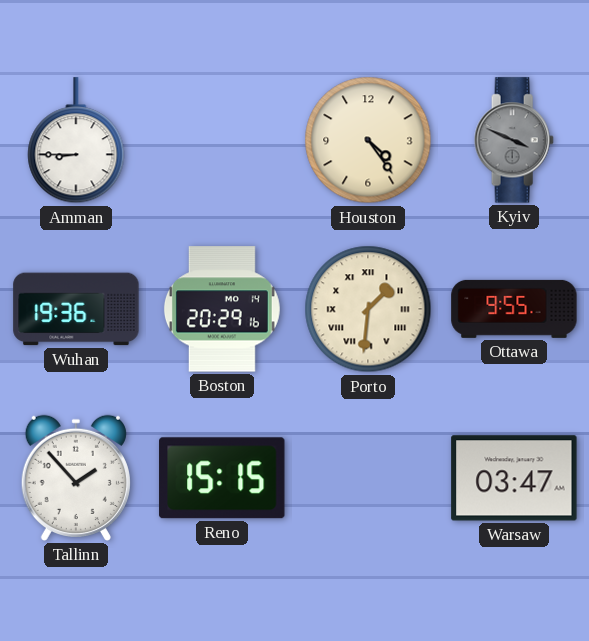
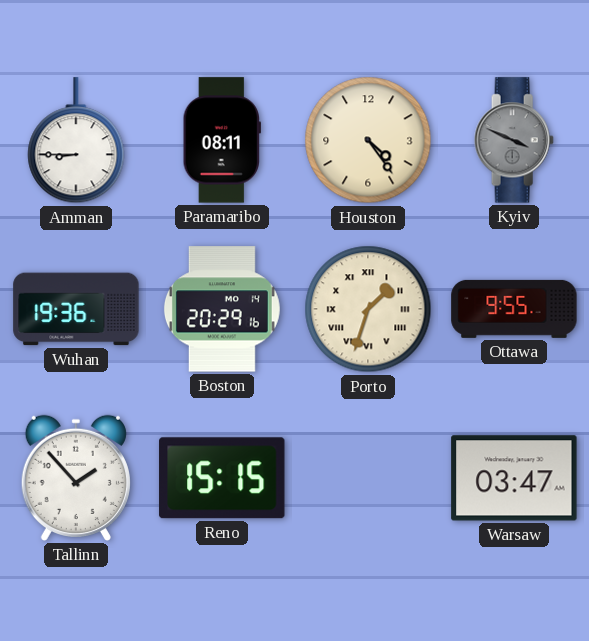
Paramaribo: none -> 08:11
Porto: 1:31 -> 1:33
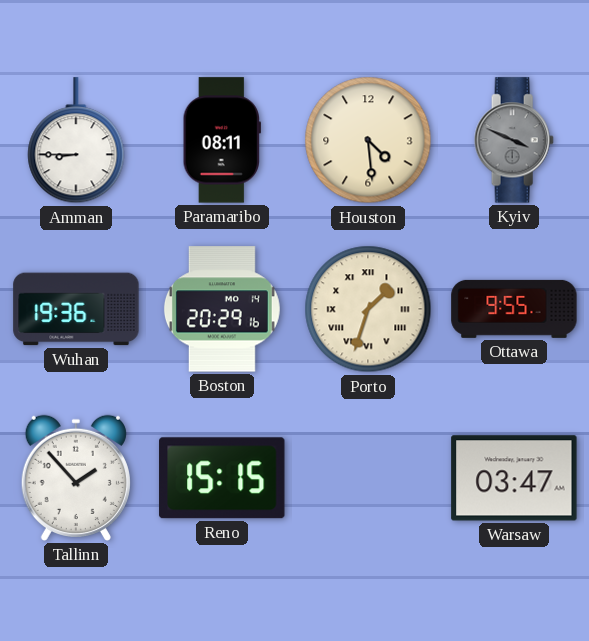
Houston: 4:24 -> 4:29
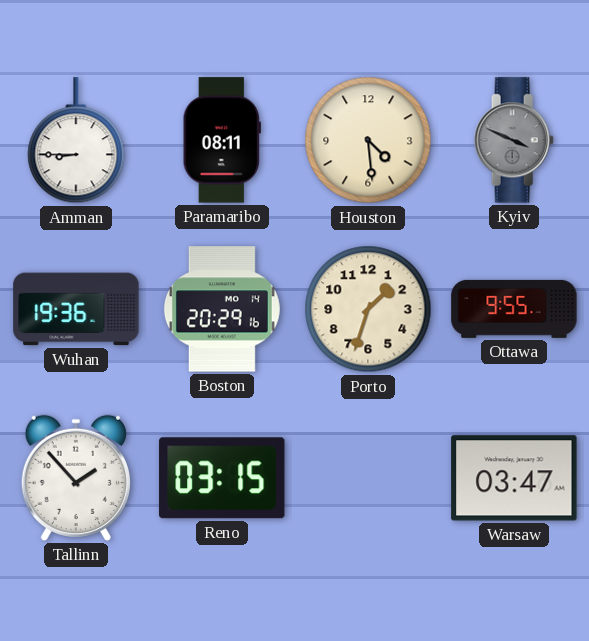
Porto numerals: Roman -> Arabic
Reno: 15:15 -> 03:15
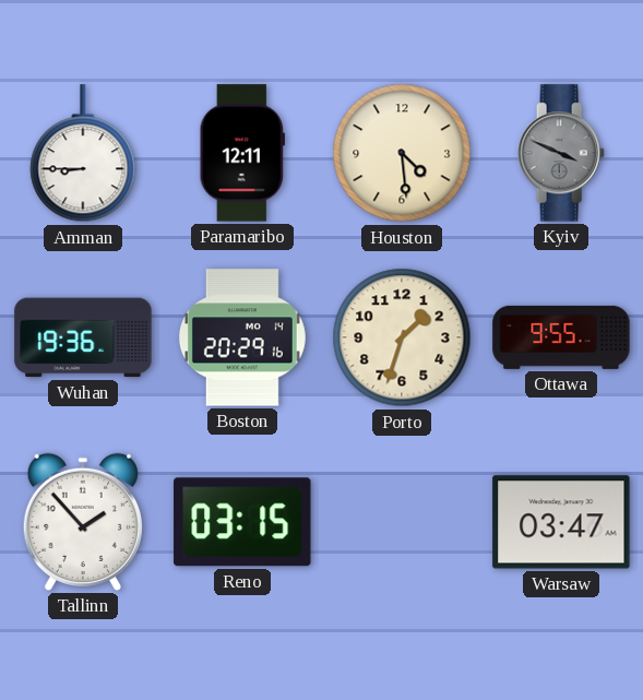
Paramaribo: 08:11 -> 12:11
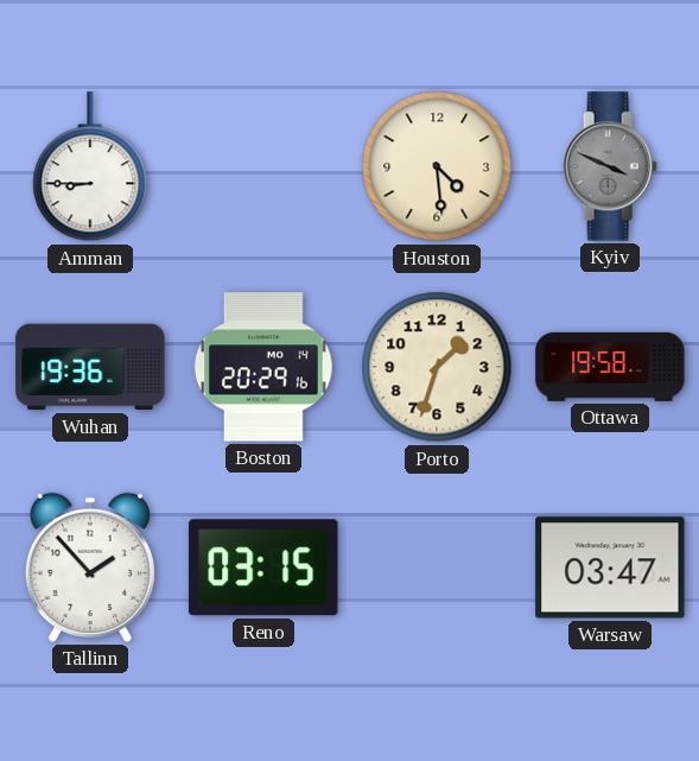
Paramaribo: 12:11 -> none
Ottawa: 9:55 -> 19:58
